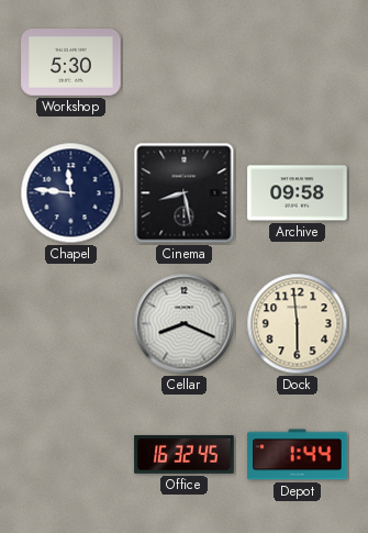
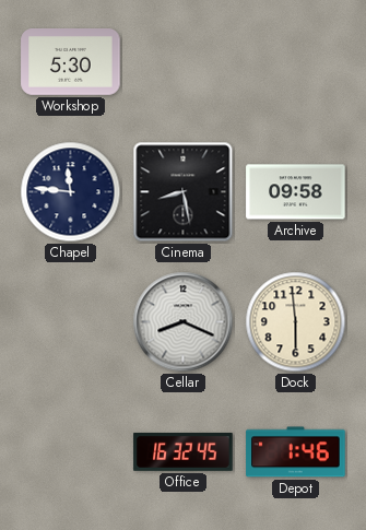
Depot: 1:44 -> 1:46
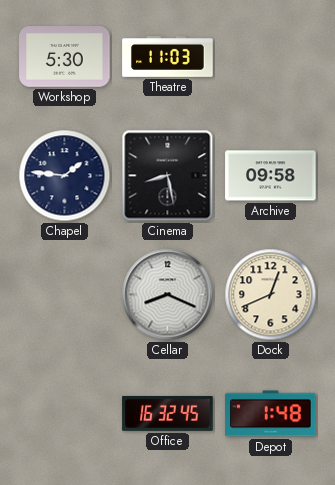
Theatre: none -> 11:03
Chapel: 11:46 -> 1:46
Dock: 5:59 -> 12:41
Depot: 1:46 -> 1:48
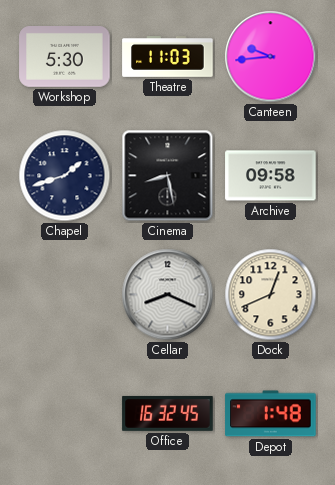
Canteen: none -> 9:44
Chapel: 1:46 -> 1:42
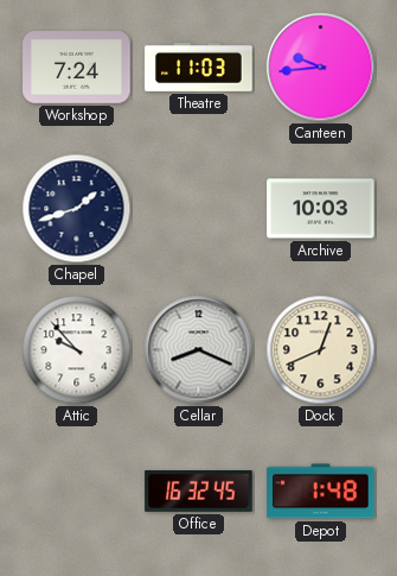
Workshop: 5:30 -> 7:24
Cinema: 8:28 -> none
Archive: 09:58 -> 10:03
Attic: none -> 9:53
